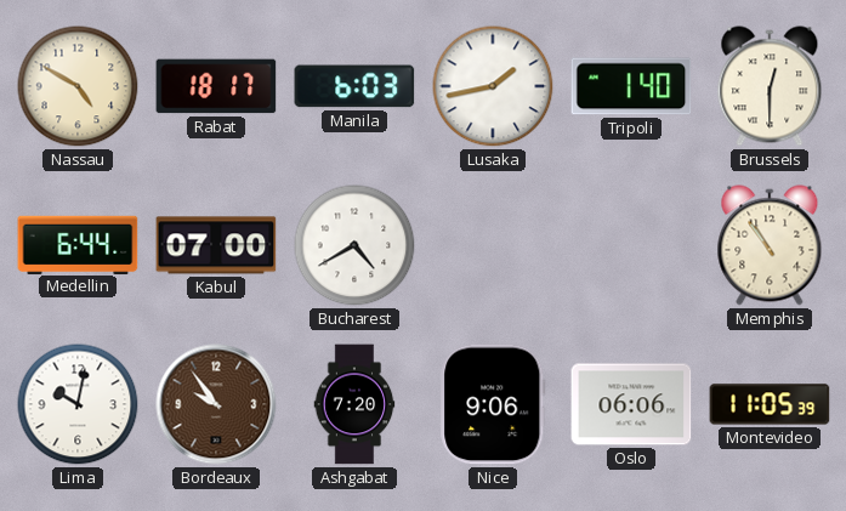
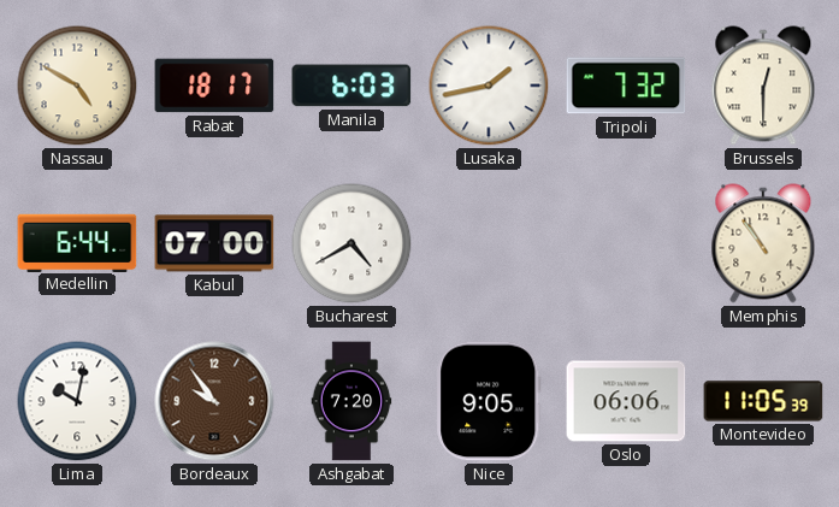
Tripoli: 1:40 -> 7:32
Nice: 9:06 -> 9:05
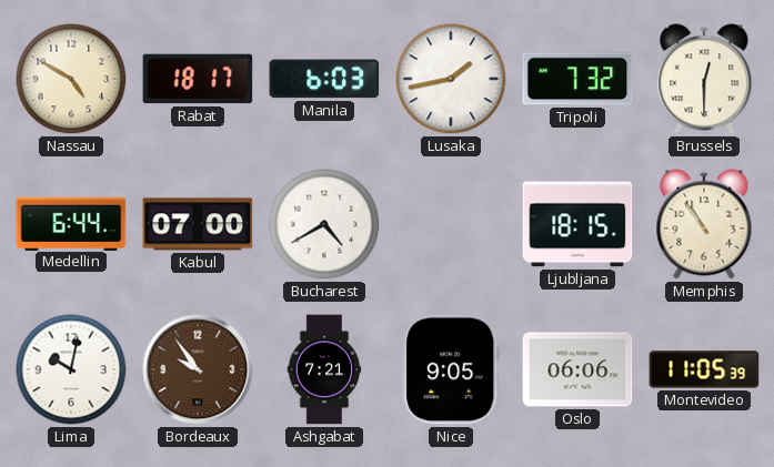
Ljubljana: none -> 18:15
Ashgabat: 7:20 -> 7:21
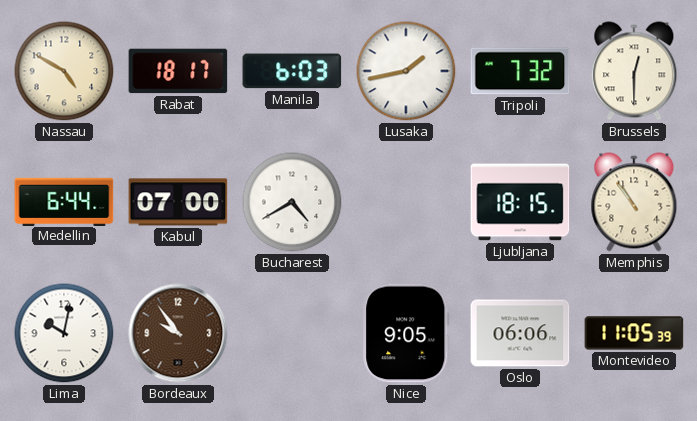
Ashgabat: 7:21 -> none
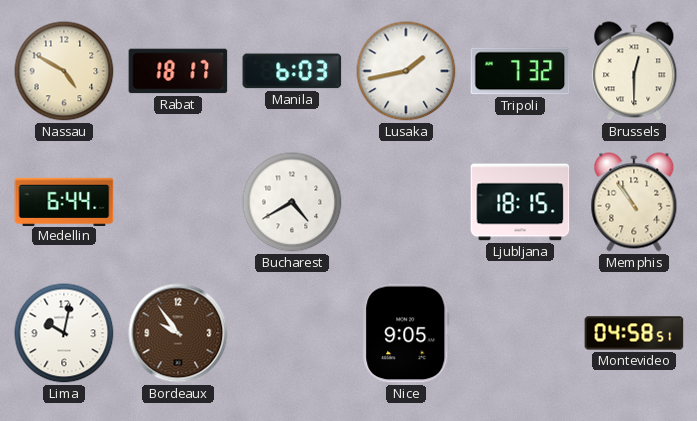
Kabul: 07:00 -> none
Oslo: 06:06 -> none
Montevideo: 11:05 -> 04:58
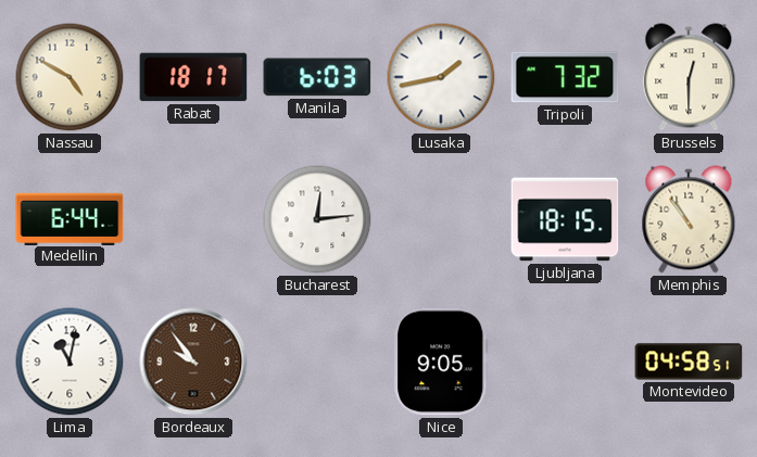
Bucharest: 4:40 -> 12:14
Lima: 10:02 -> 11:02
